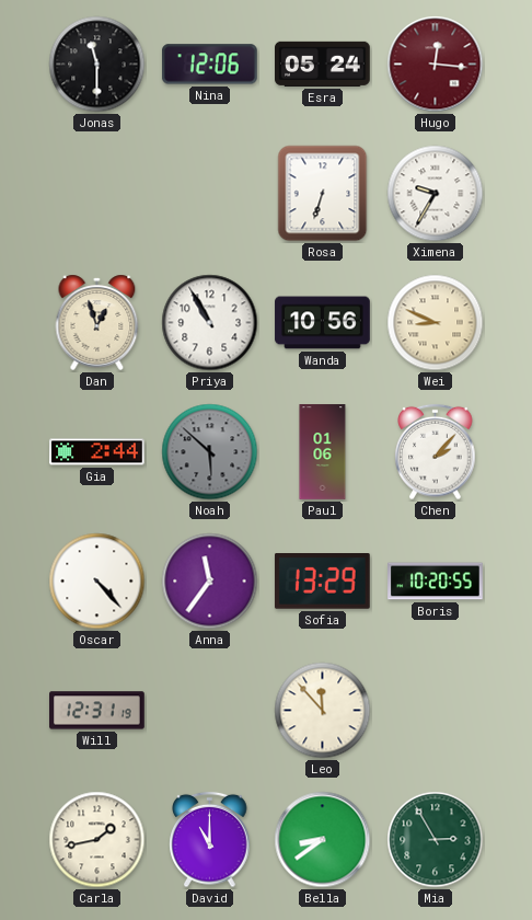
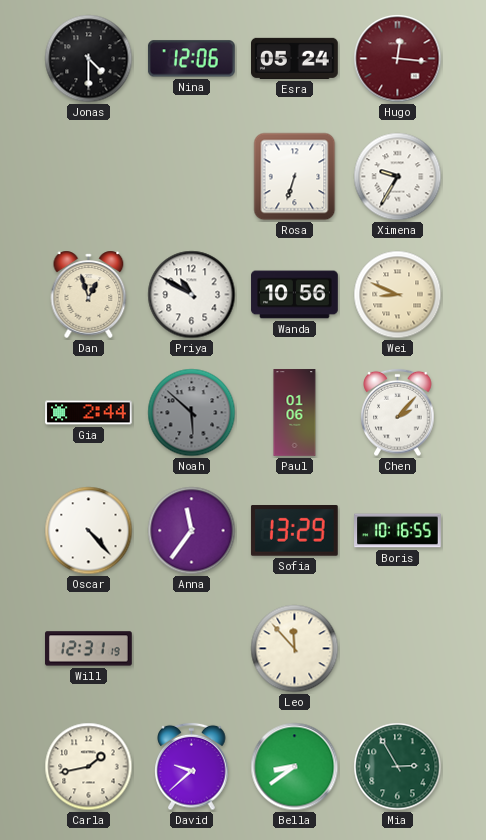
Jonas: 11:30 -> 4:30
Priya: 10:55 -> 10:50
Boris: 10:20 -> 10:16
David: 11:00 -> 9:38
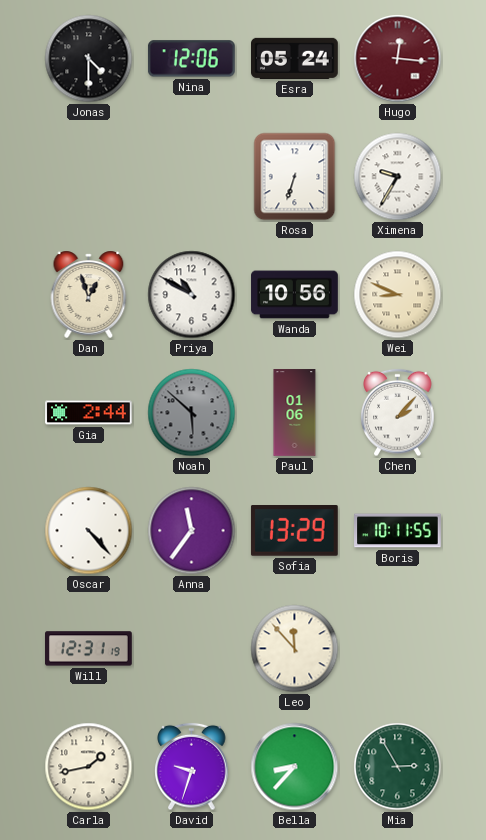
Boris: 10:16 -> 10:11
David: 9:38 -> 9:33
Bella: 8:39 -> 8:37
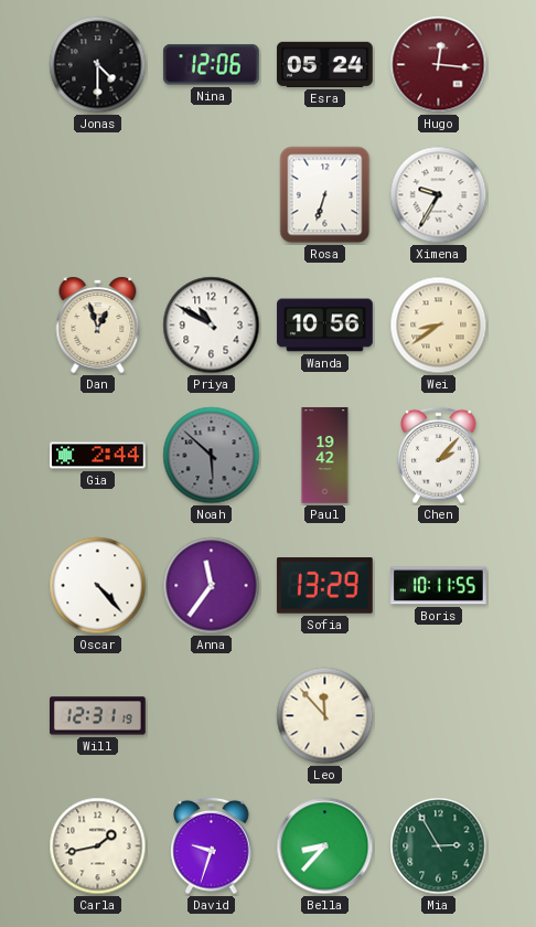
Wei: 8:49 -> 8:39
Paul: 01:06 -> 19:42
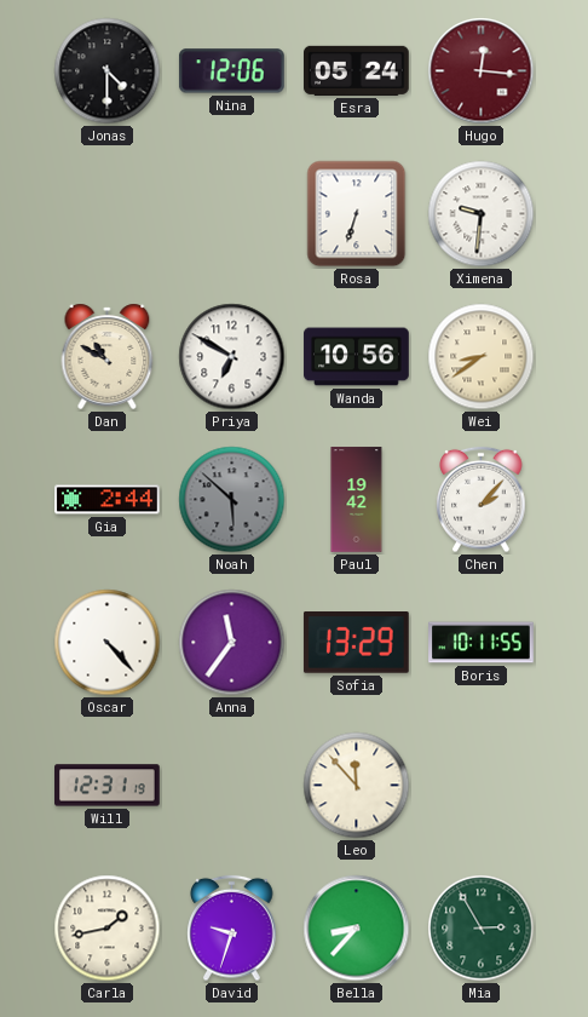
Ximena: 9:35 -> 9:31
Dan: 12:57 -> 10:50
Priya: 10:50 -> 6:50
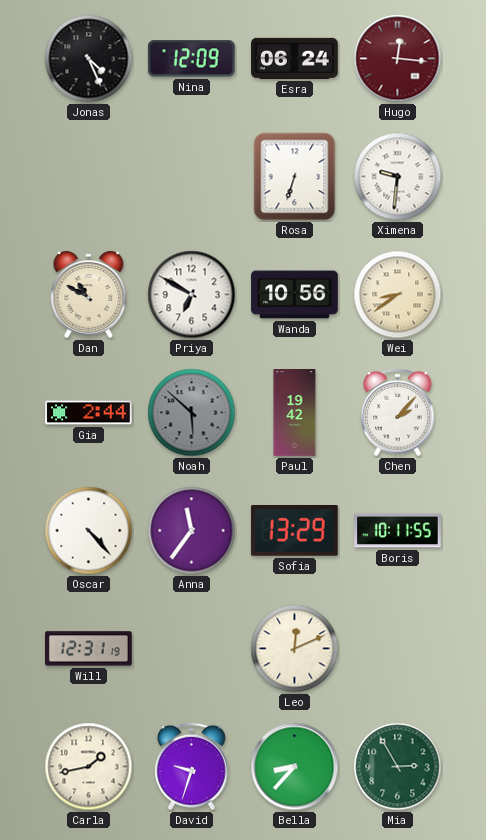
Jonas: 4:30 -> 4:26
Nina: 12:06 -> 12:09
Esra: 05:24 -> 06:24
Leo: 11:53 -> 12:11
